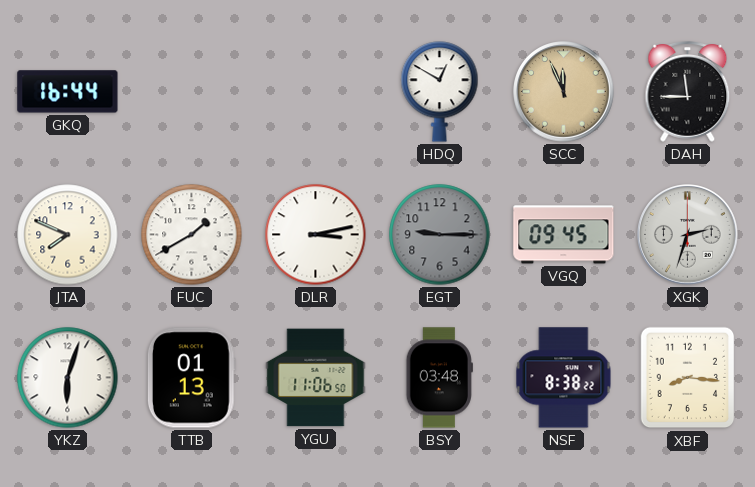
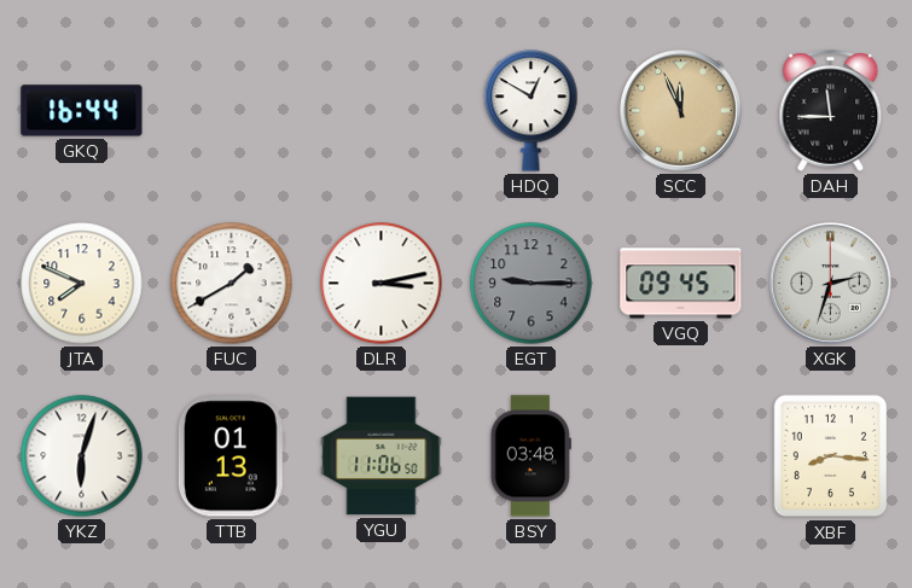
NSF: 8:38 -> none
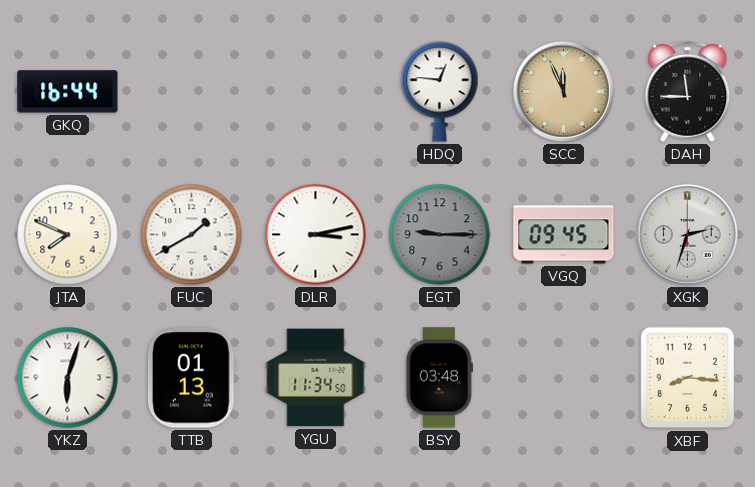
HDQ: 12:50 -> 12:46
YGU: 11:06 -> 11:34
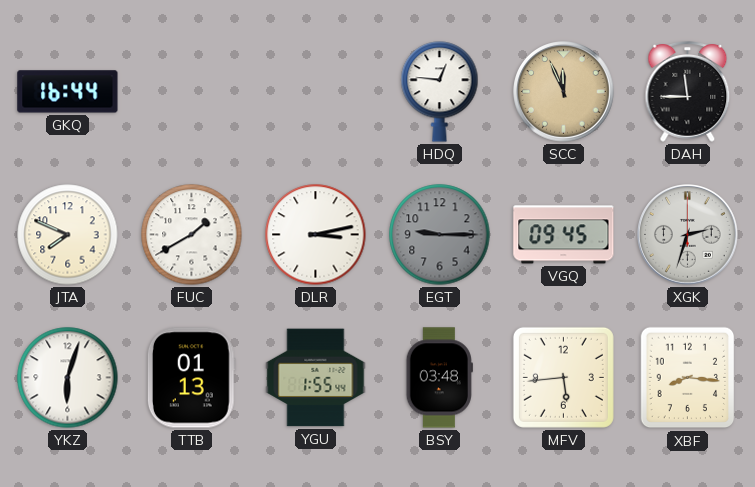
YGU: 11:34 -> 1:55
MFV: none -> 5:44
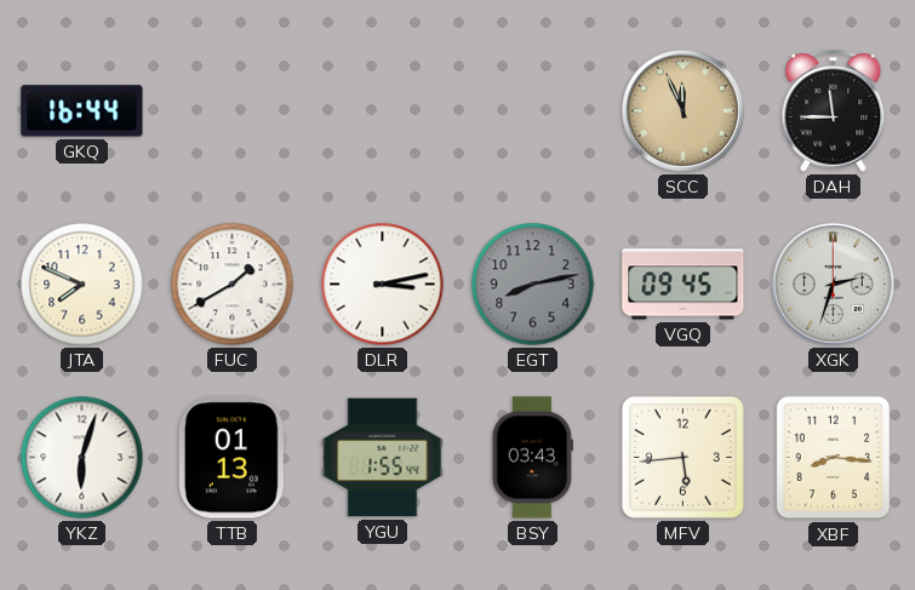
HDQ: 12:46 -> none
EGT: 9:15 -> 8:13
BSY: 03:48 -> 03:43
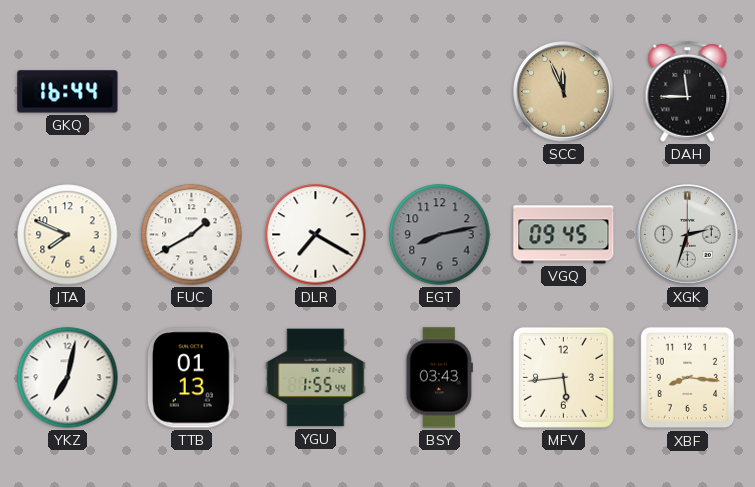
DLR: 3:13 -> 7:20
YKZ: 6:03 -> 7:02
